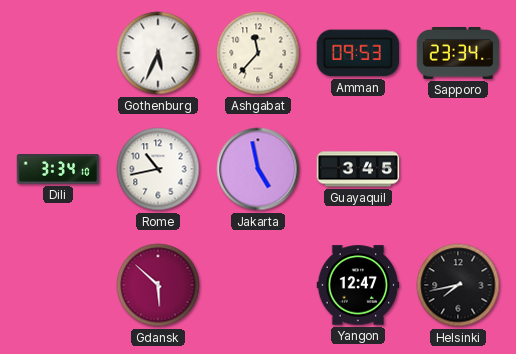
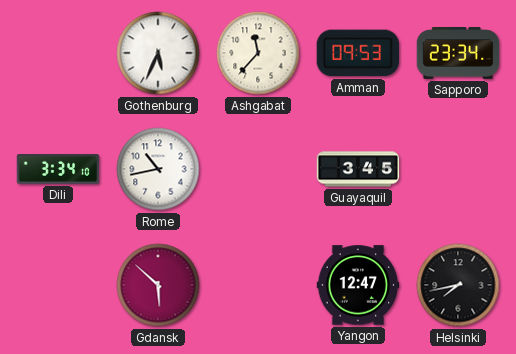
Jakarta: 4:58 -> none
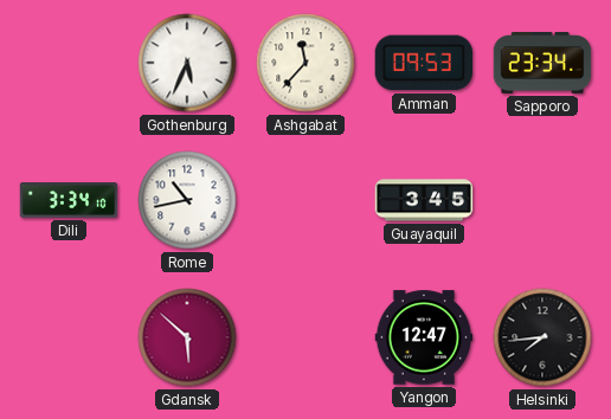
Helsinki: 7:43 -> 7:44
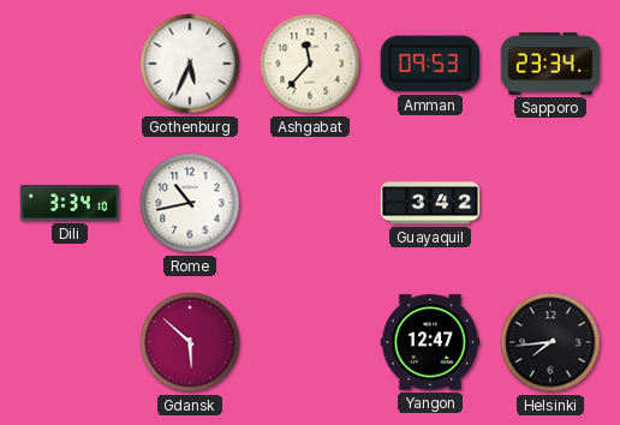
Guayaquil: 3:45 -> 3:42
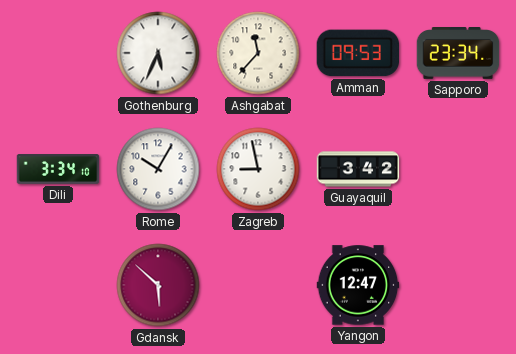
Rome: 10:43 -> 10:05
Zagreb: none -> 8:58
Helsinki: 7:44 -> none
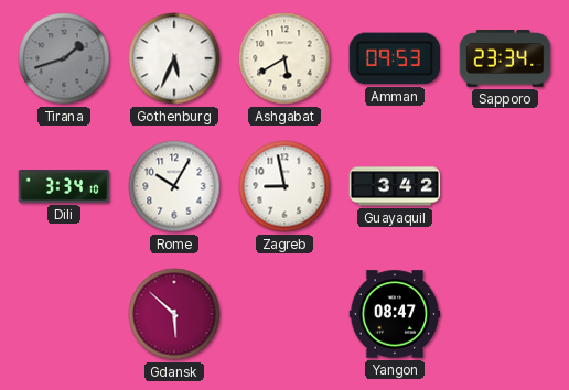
Tirana: none -> 1:42
Ashgabat: 11:37 -> 5:40
Yangon: 12:47 -> 08:47
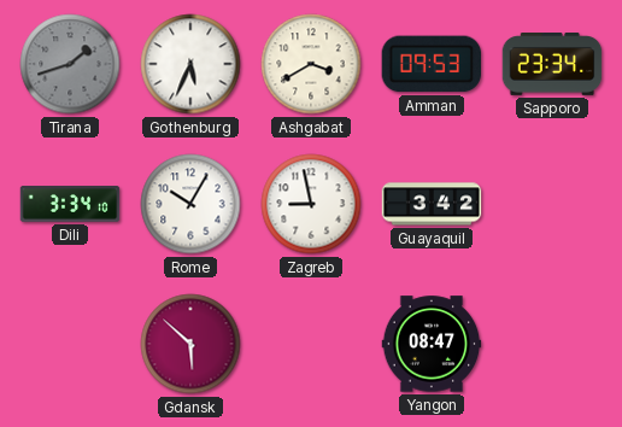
Ashgabat: 5:40 -> 3:40
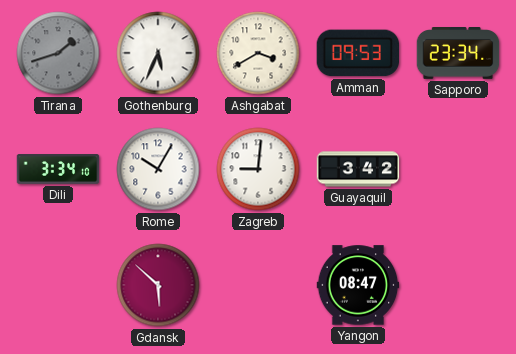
Zagreb: 8:58 -> 9:01
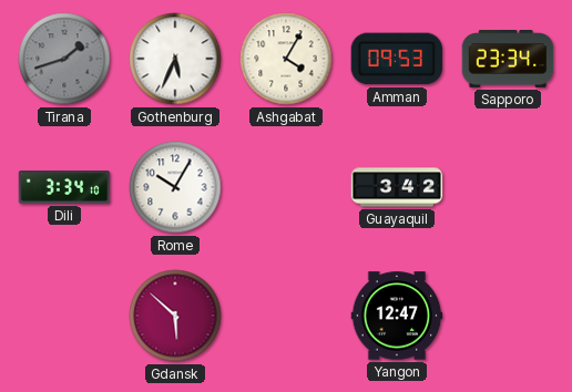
Ashgabat: 3:40 -> 4:05
Zagreb: 9:01 -> none
Yangon: 08:47 -> 12:47
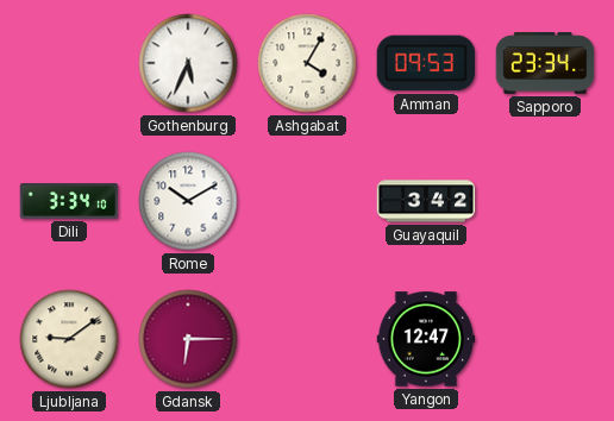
Tirana: 1:42 -> none
Rome: 10:05 -> 10:10
Ljubljana: none -> 9:09
Gdansk: 5:52 -> 6:15
